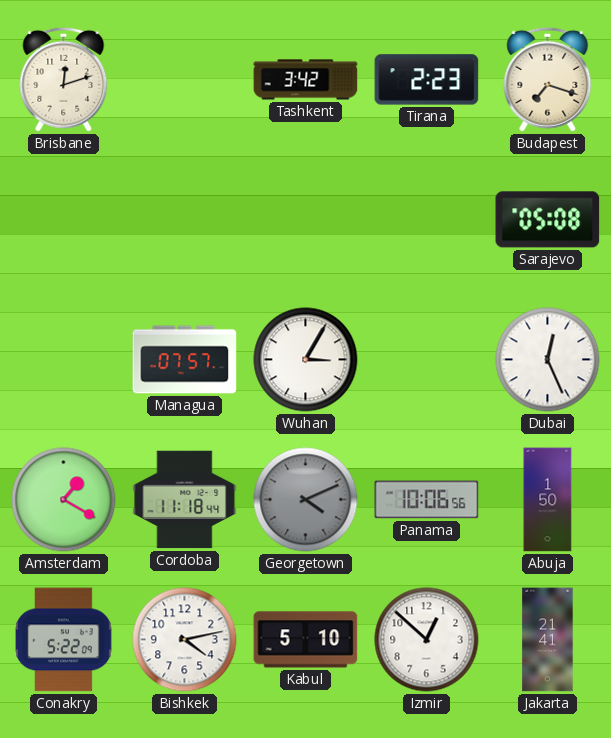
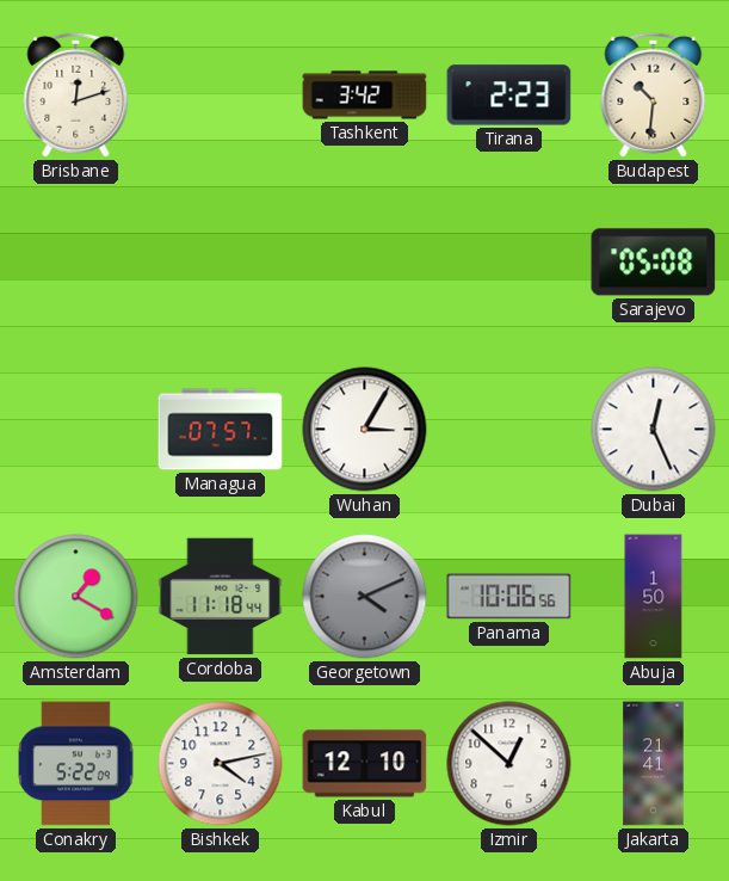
Budapest: 7:18 -> 10:31
Kabul: 5:10 -> 12:10
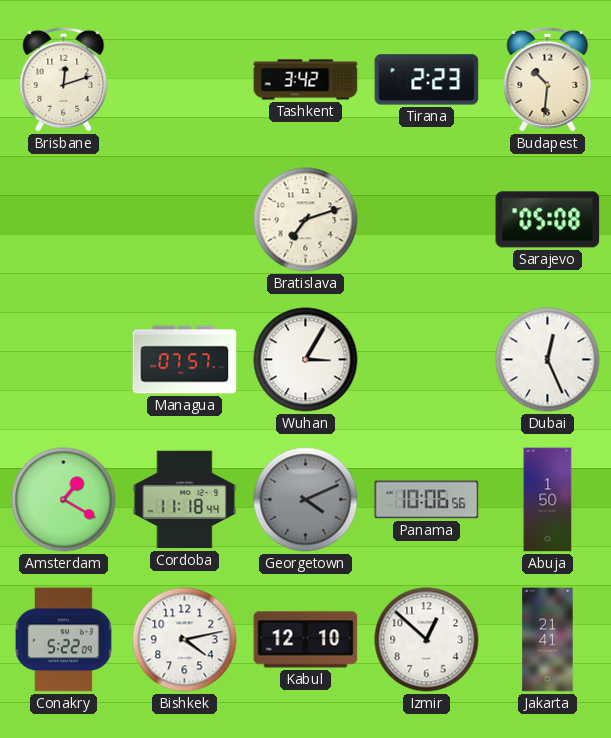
Bratislava: none -> 7:12
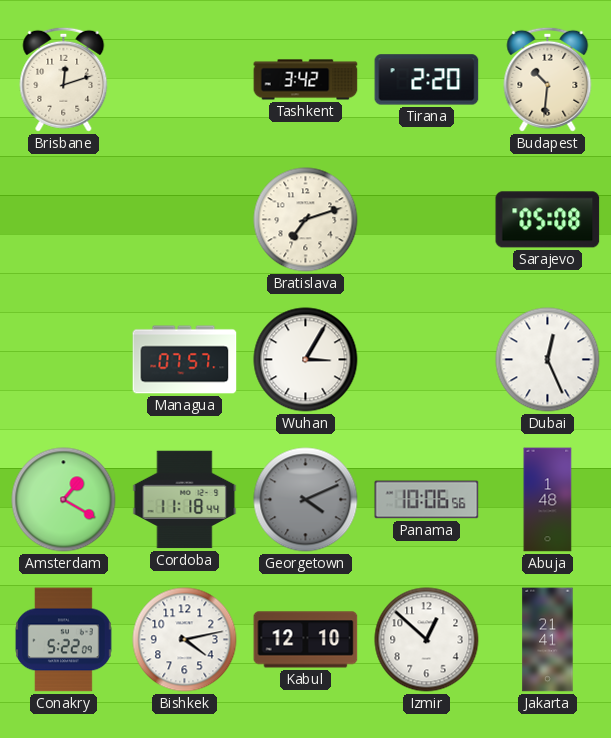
Tirana: 2:23 -> 2:20
Abuja: 1:50 -> 1:48
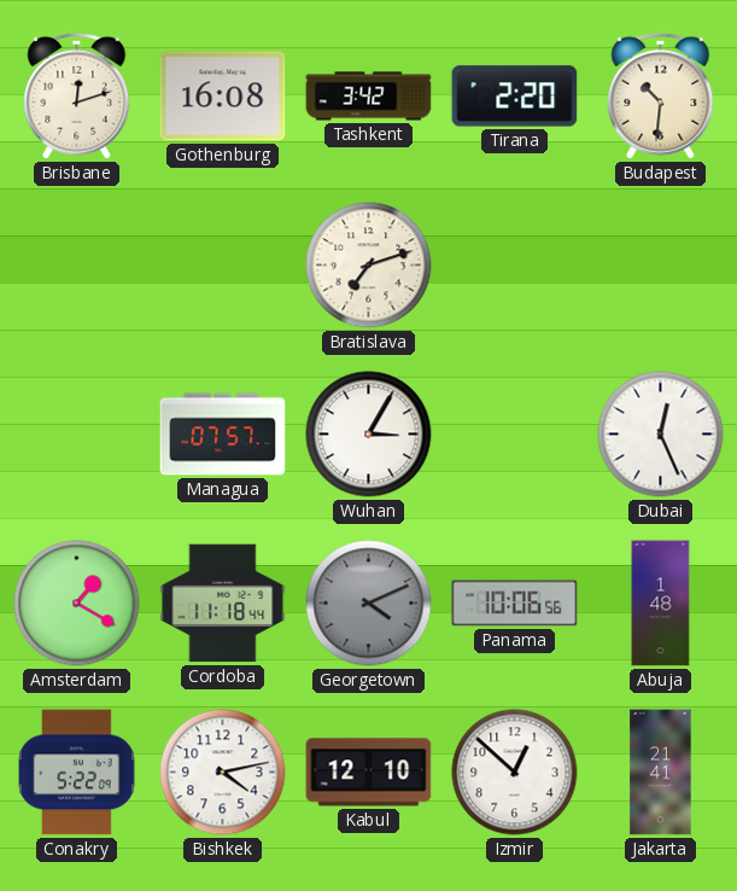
Gothenburg: none -> 16:08
Sarajevo: 05:08 -> none
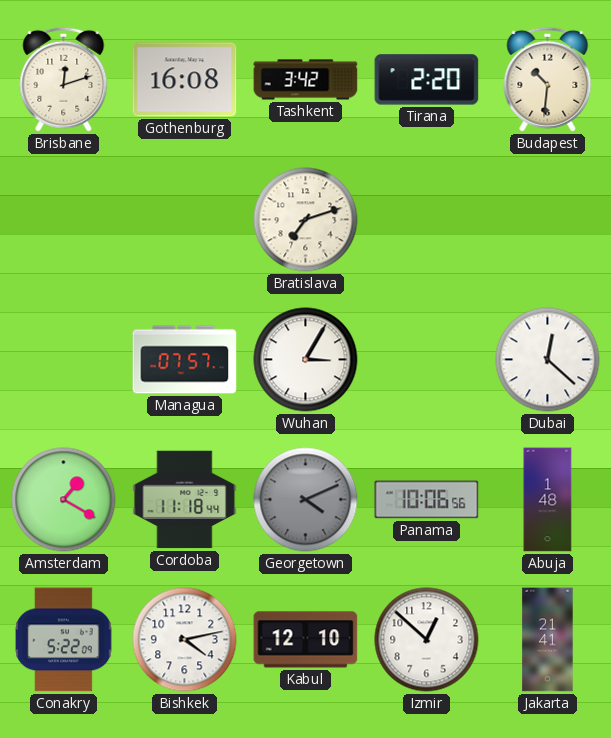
Dubai: 12:26 -> 12:22
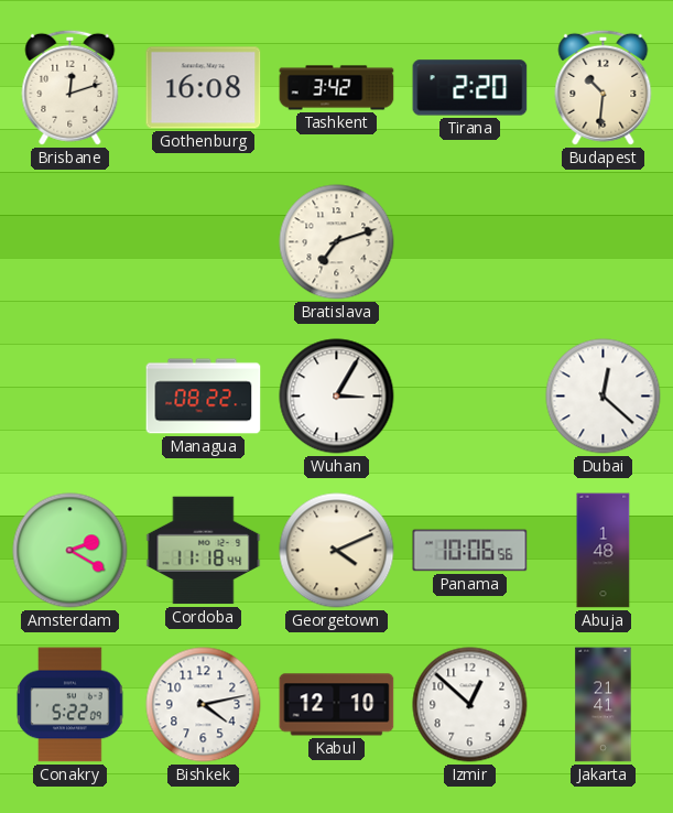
Managua: 07:57 -> 08:22
Amsterdam: 1:20 -> 2:20
Georgetown dial: grey -> cream
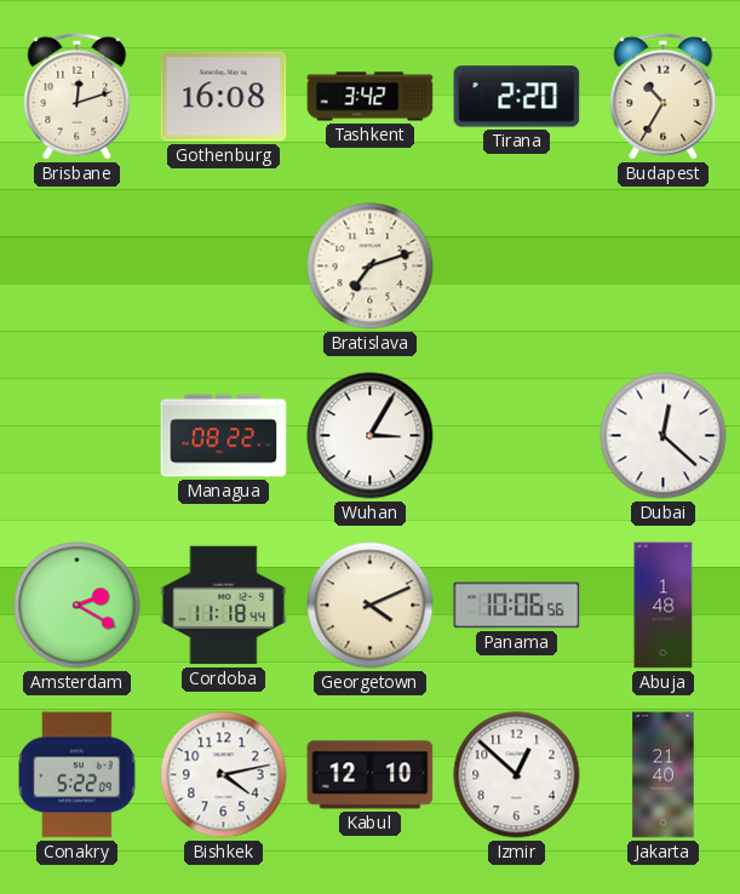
Budapest: 10:31 -> 10:35
Jakarta: 21:41 -> 21:40
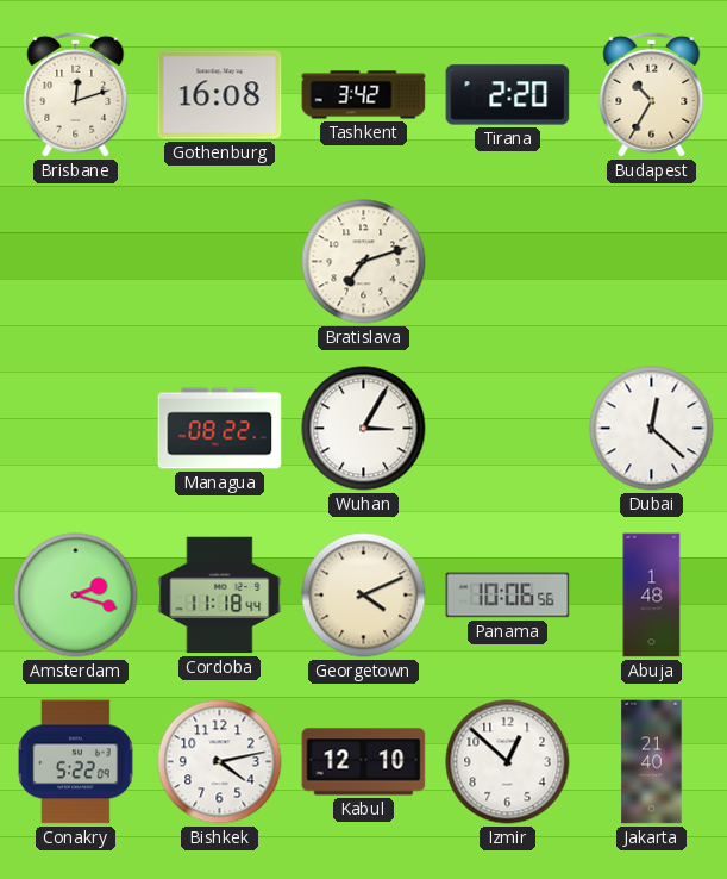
Amsterdam: 2:20 -> 2:18
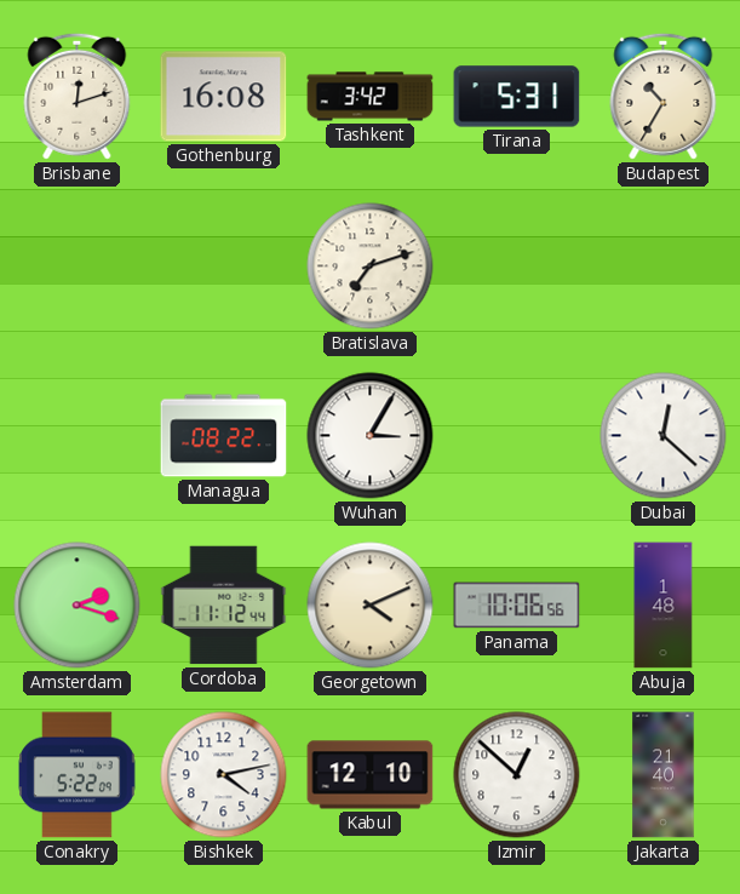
Tirana: 2:20 -> 5:31
Cordoba: 11:18 -> 11:12
